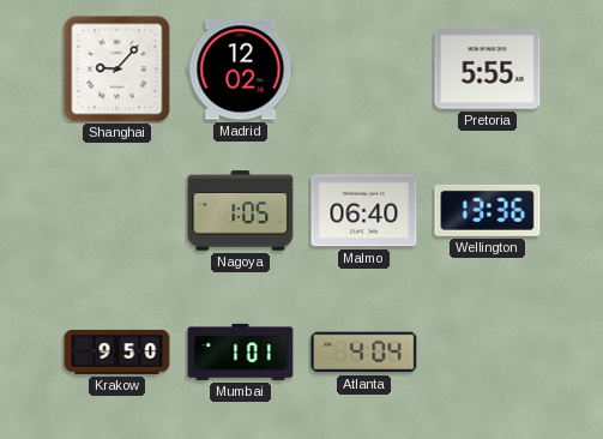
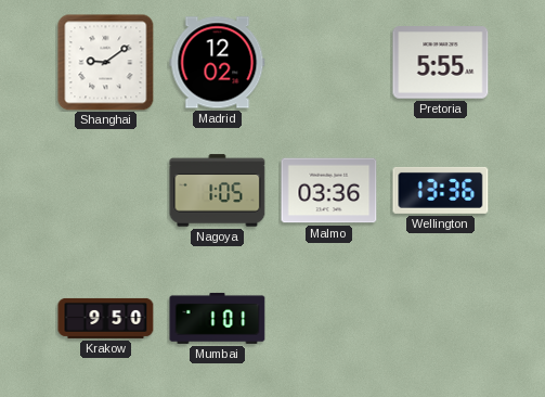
Shanghai: 9:07 -> 9:09
Malmo: 06:40 -> 03:36
Atlanta: 4:04 -> none
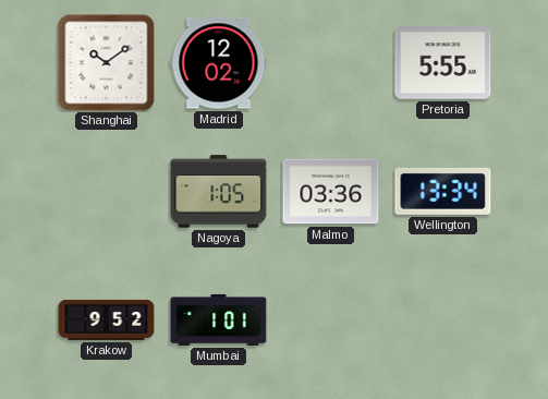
Shanghai: 9:09 -> 10:09
Wellington: 13:36 -> 13:34
Krakow: 9:50 -> 9:52
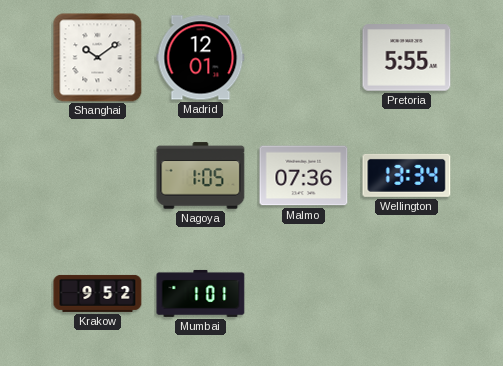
Madrid: 12:02 -> 12:01
Malmo: 03:36 -> 07:36
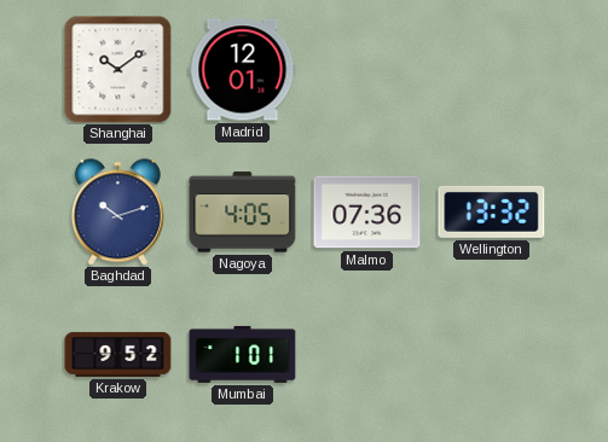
Pretoria: 5:55 -> none
Baghdad: none -> 10:12
Nagoya: 1:05 -> 4:05
Wellington: 13:34 -> 13:32
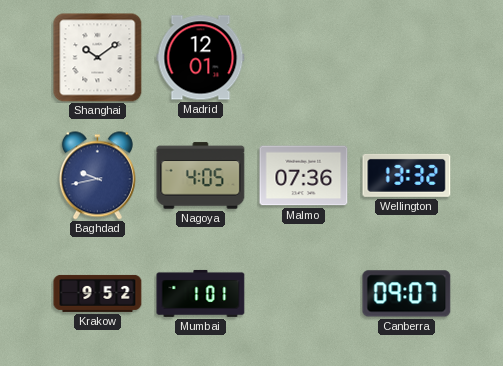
Baghdad: 10:12 -> 9:43
Canberra: none -> 09:07
